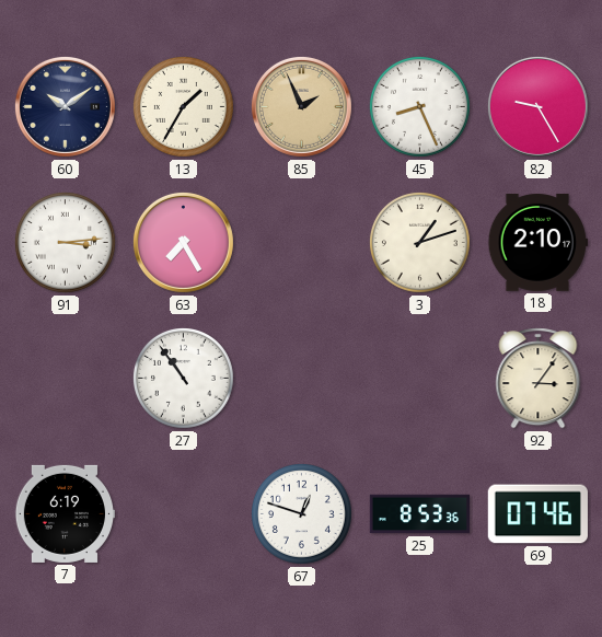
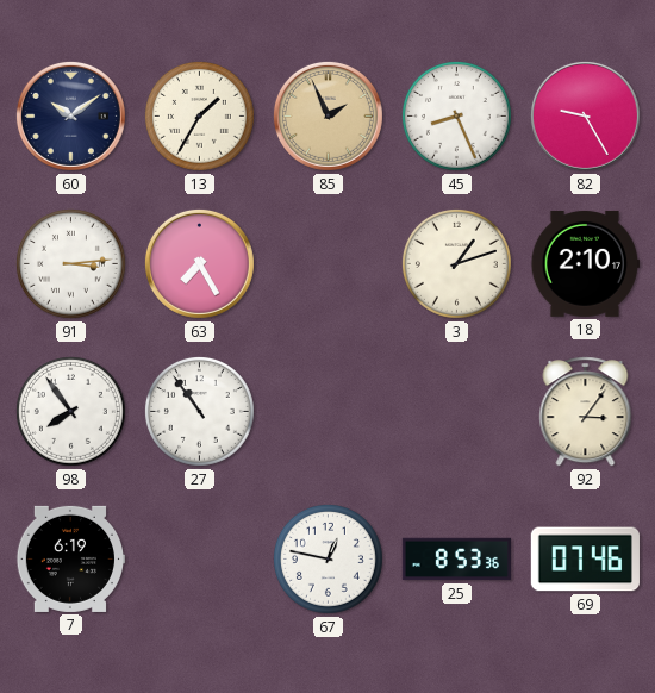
98: none -> 7:54
67: 12:48 -> 12:47
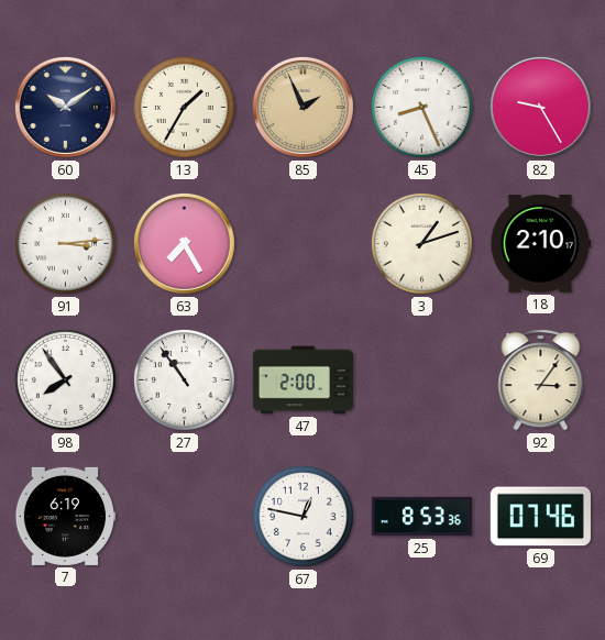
47: none -> 2:00
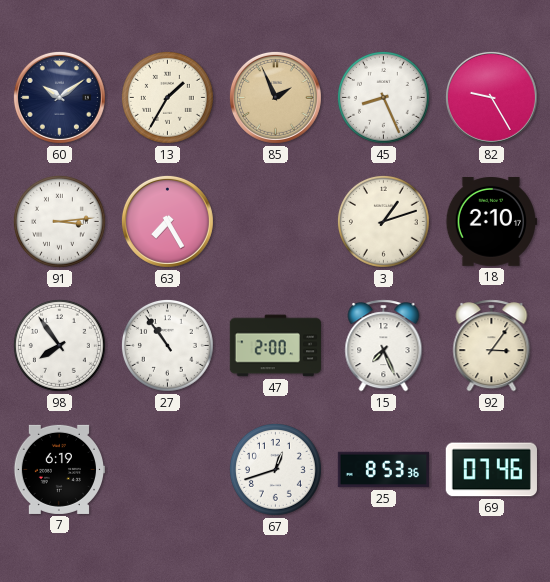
15: none -> 7:26
67: 12:47 -> 12:42
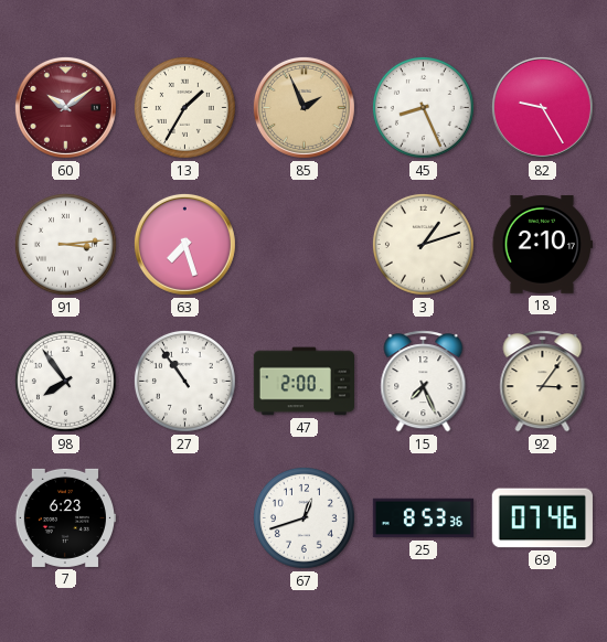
60 dial: navy -> burgundy
63: 7:25 -> 7:27
7: 6:19 -> 6:23
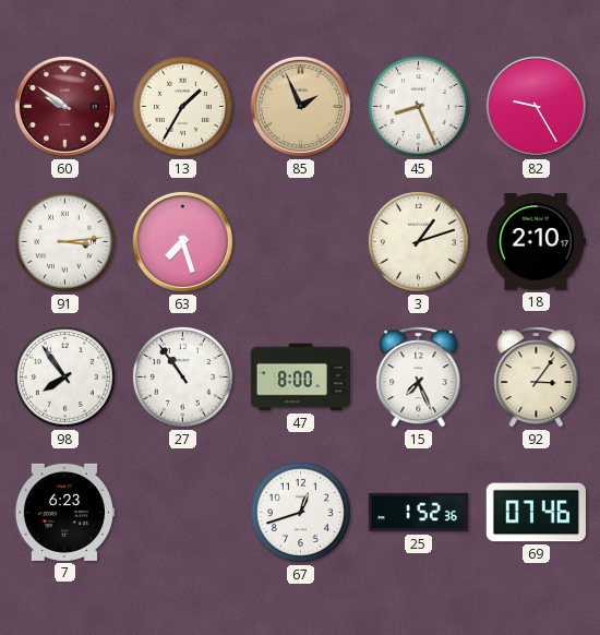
60: 10:09 -> 9:51
47: 2:00 -> 8:00
25: 8:53 -> 1:52
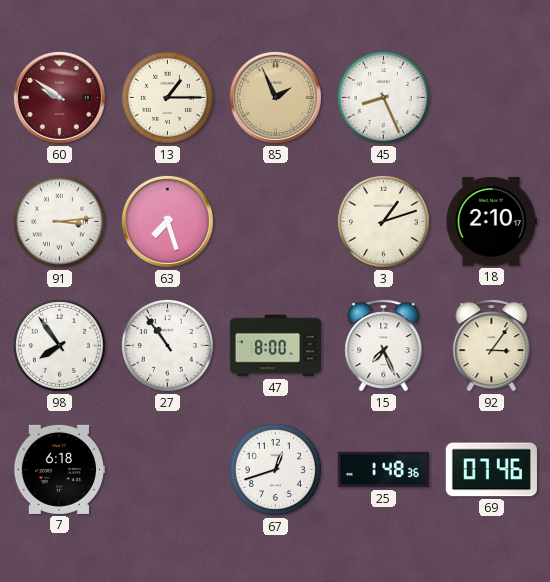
13: 1:35 -> 1:15
82: 9:25 -> none
7: 6:23 -> 6:18
25: 1:52 -> 1:48
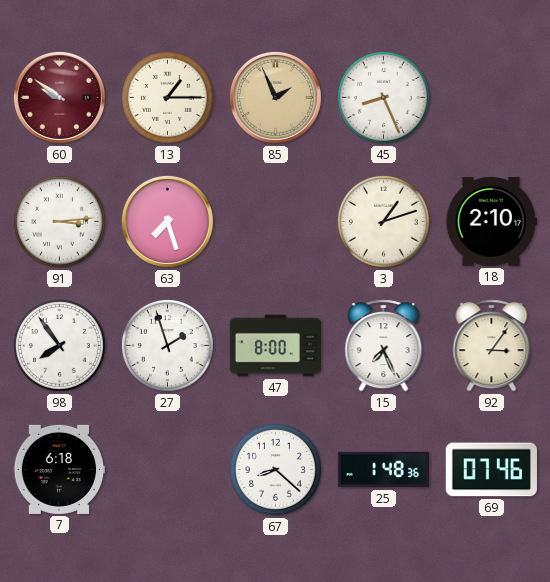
27: 10:54 -> 1:57
67: 12:42 -> 8:22
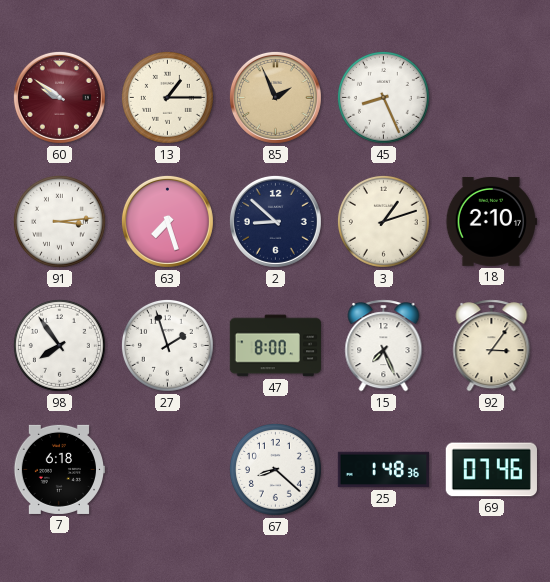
2: none -> 8:52
